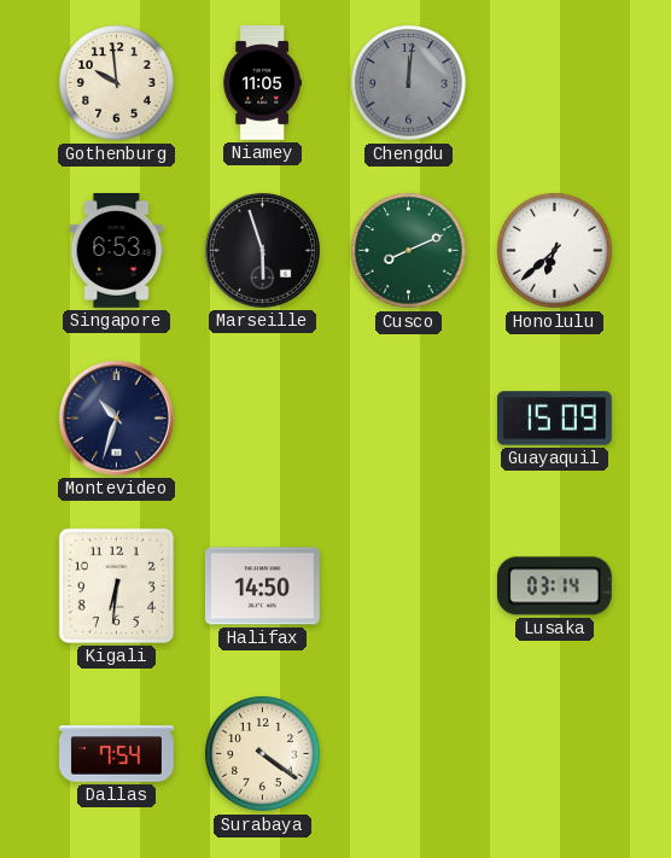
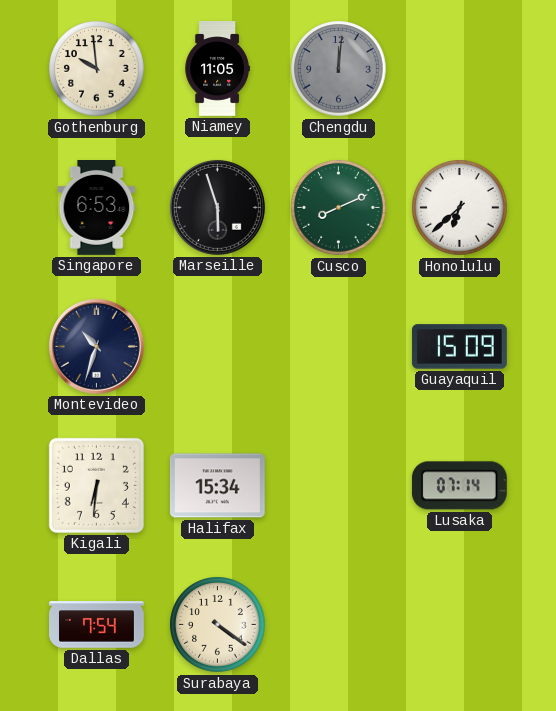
Halifax: 14:50 -> 15:34
Lusaka: 03:14 -> 07:14
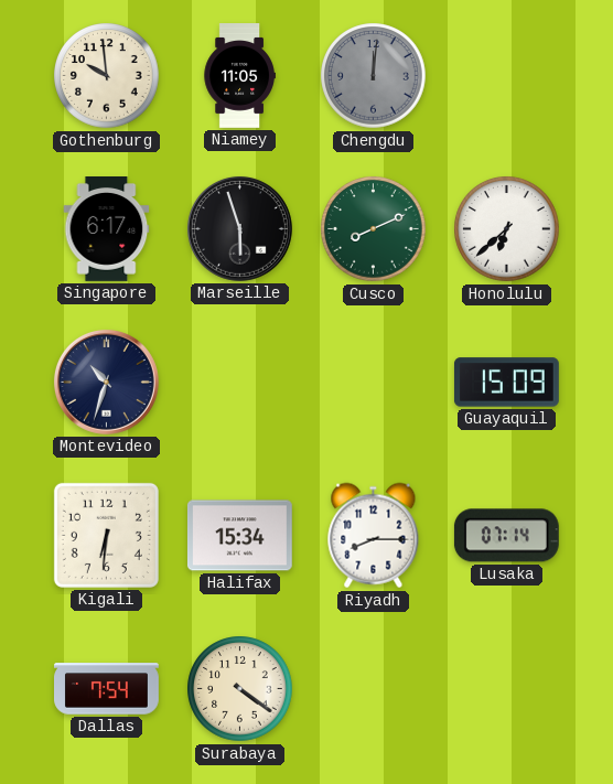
Singapore: 6:53 -> 6:17
Riyadh: none -> 8:15
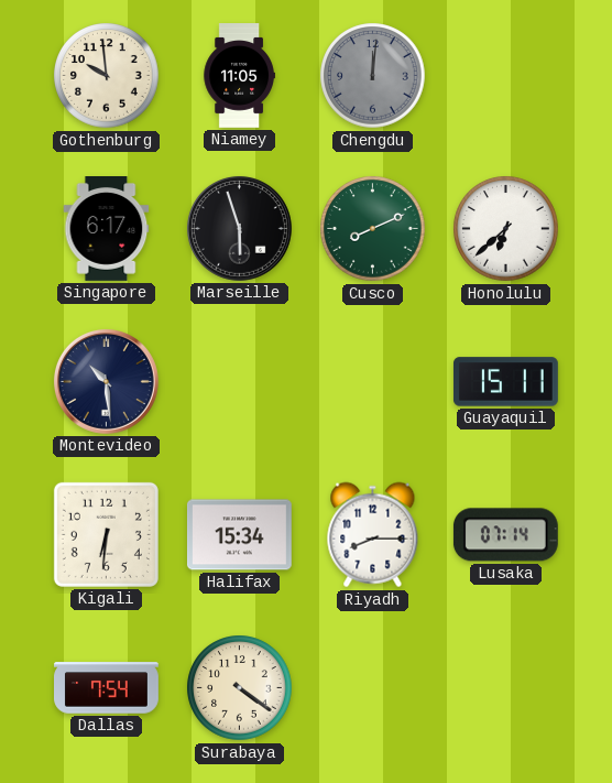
Montevideo: 10:33 -> 10:29
Guayaquil: 15:09 -> 15:11
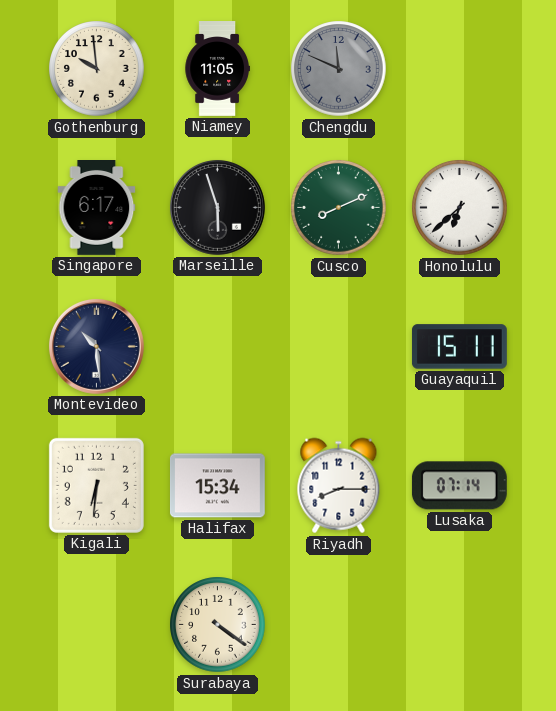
Chengdu: 12:01 -> 11:49
Dallas: 7:54 -> none
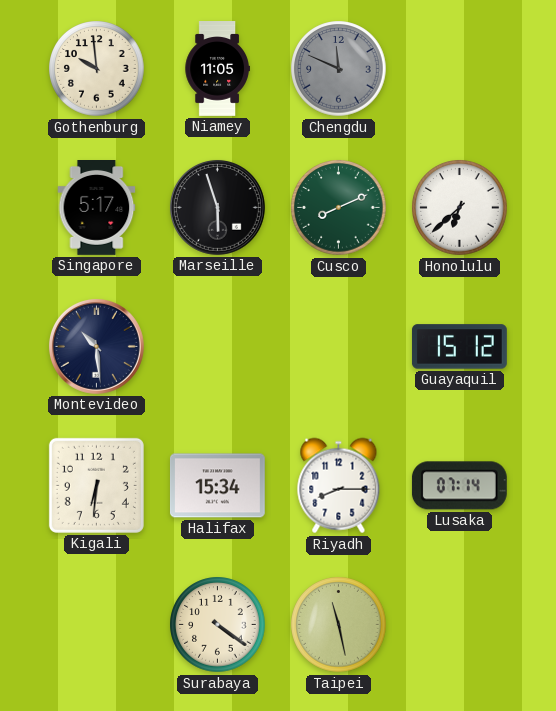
Singapore: 6:17 -> 5:17
Guayaquil: 15:11 -> 15:12
Taipei: none -> 11:28
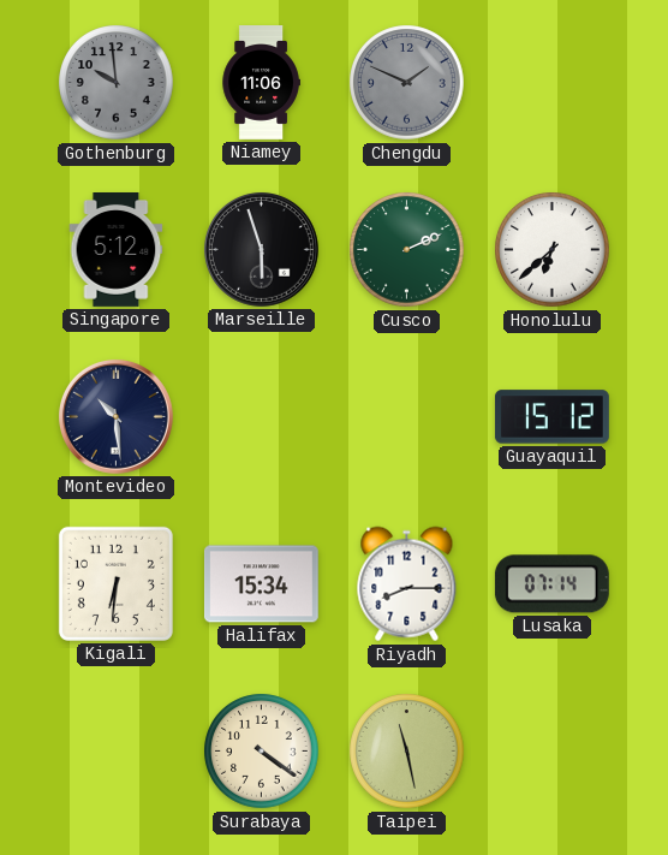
Gothenburg dial: cream -> grey
Niamey: 11:05 -> 11:06
Chengdu: 11:49 -> 1:49
Singapore: 5:17 -> 5:12
Cusco: 8:11 -> 2:11
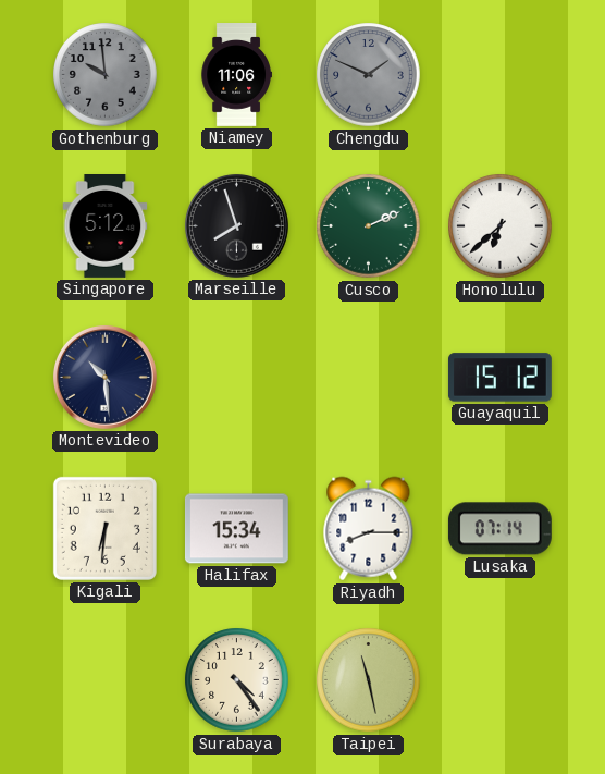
Marseille: 5:57 -> 7:57
Surabaya: 4:21 -> 4:24
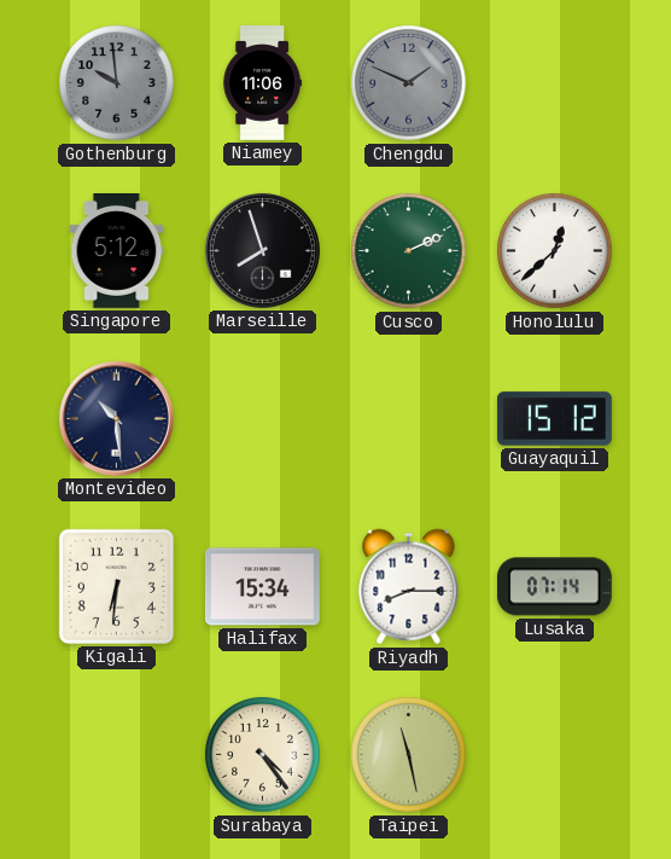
Honolulu: 6:38 -> 12:38
